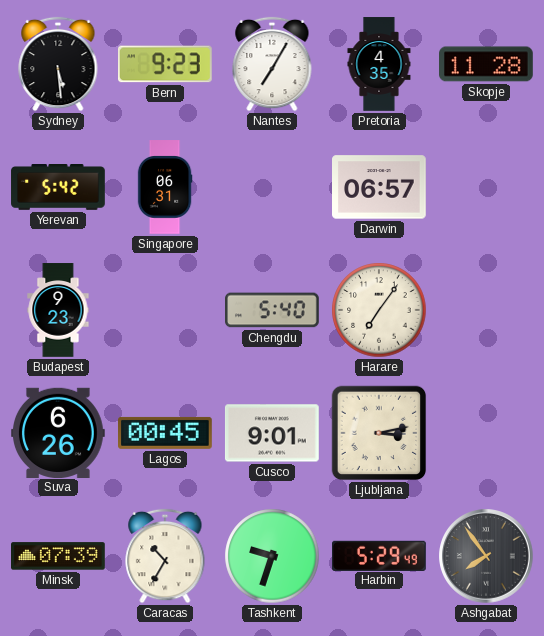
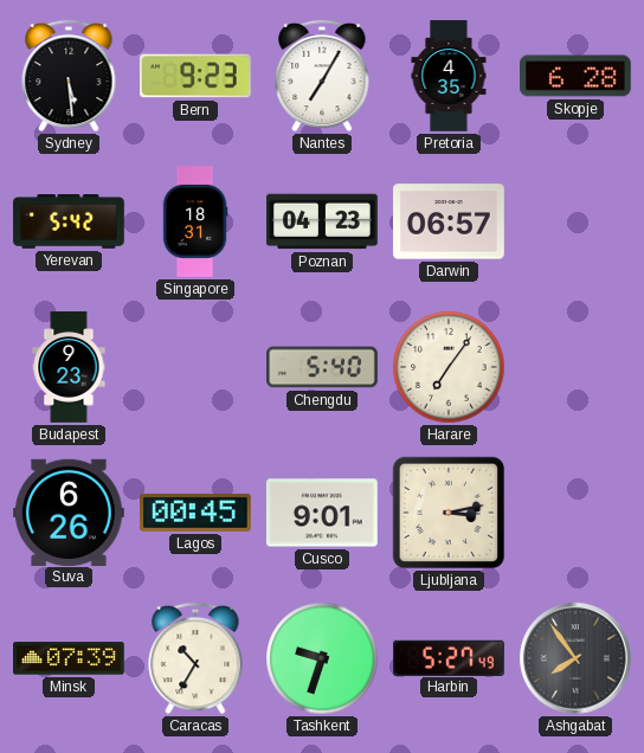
Skopje: 11:28 -> 6:28
Singapore: 06:31 -> 18:31
Poznan: none -> 04:23
Harbin: 5:29 -> 5:27
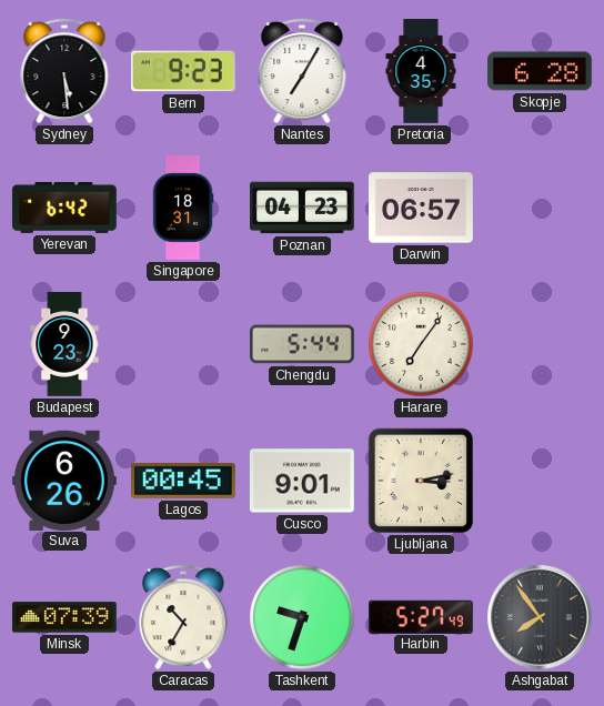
Yerevan: 5:42 -> 6:42
Chengdu: 5:40 -> 5:44
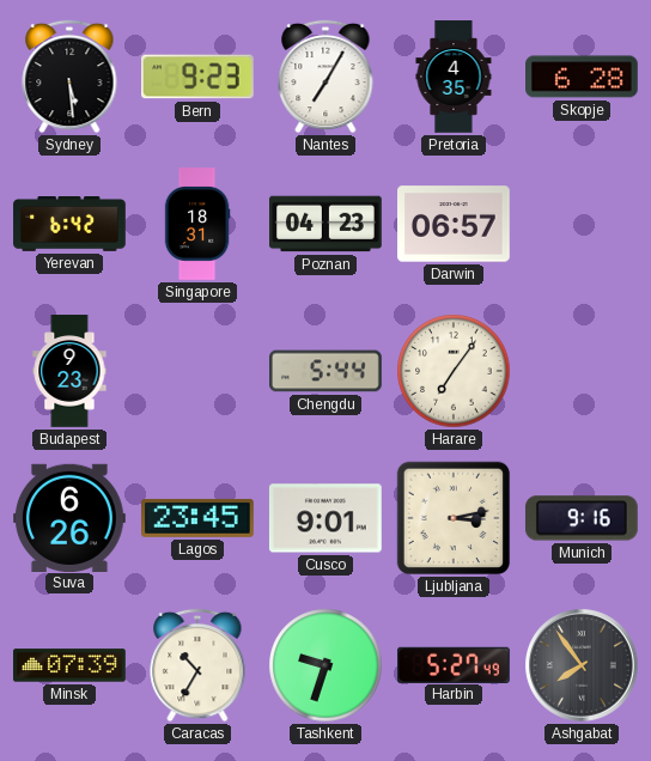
Lagos: 00:45 -> 23:45
Munich: none -> 9:16
